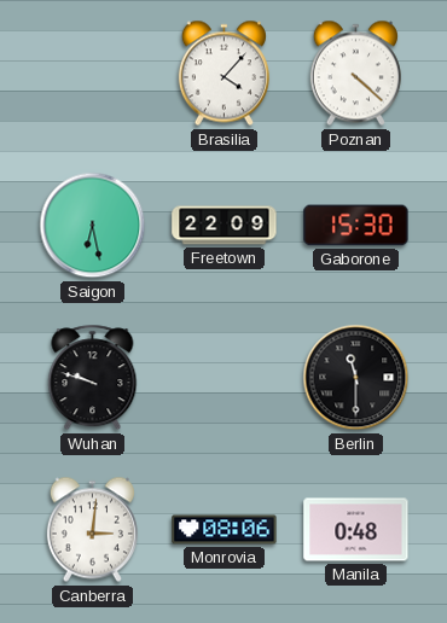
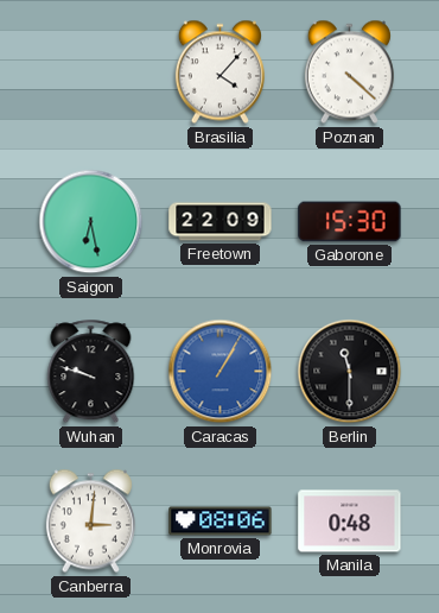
Caracas: none -> 1:05
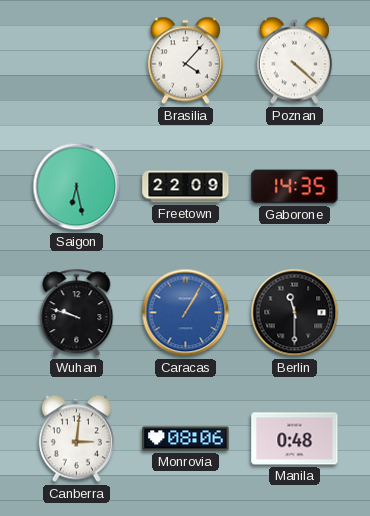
Gaborone: 15:30 -> 14:35
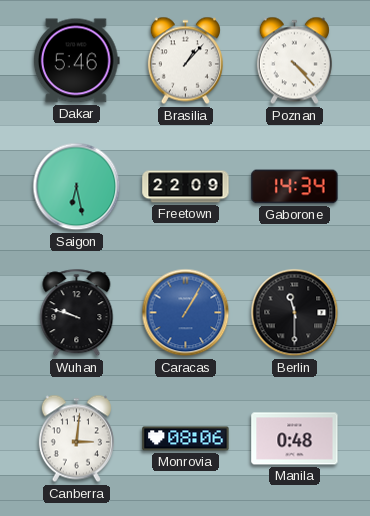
Dakar: none -> 5:46
Brasilia: 4:07 -> 1:07
Poznan: 4:22 -> 4:23
Gaborone: 14:35 -> 14:34
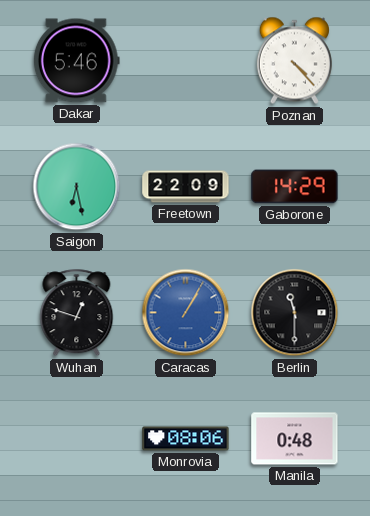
Brasilia: 1:07 -> none
Gaborone: 14:34 -> 14:29
Wuhan: 9:48 -> 12:48
Canberra: 3:01 -> none
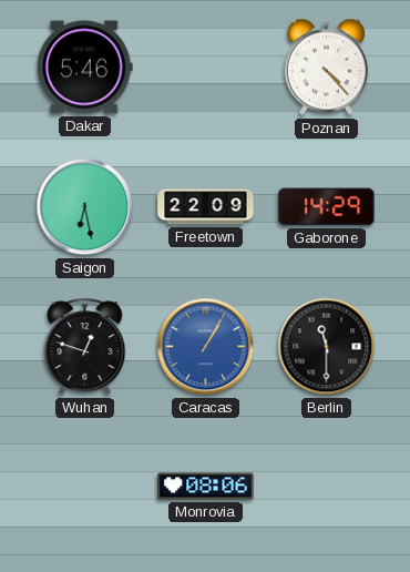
Manila: 0:48 -> none
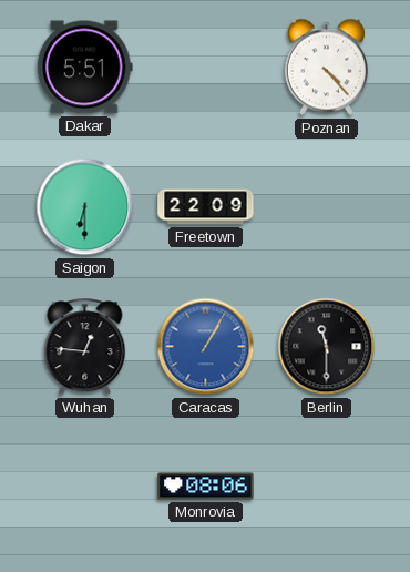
Dakar: 5:46 -> 5:51
Saigon: 6:28 -> 6:30
Gaborone: 14:29 -> none
Wuhan: 12:48 -> 12:46
